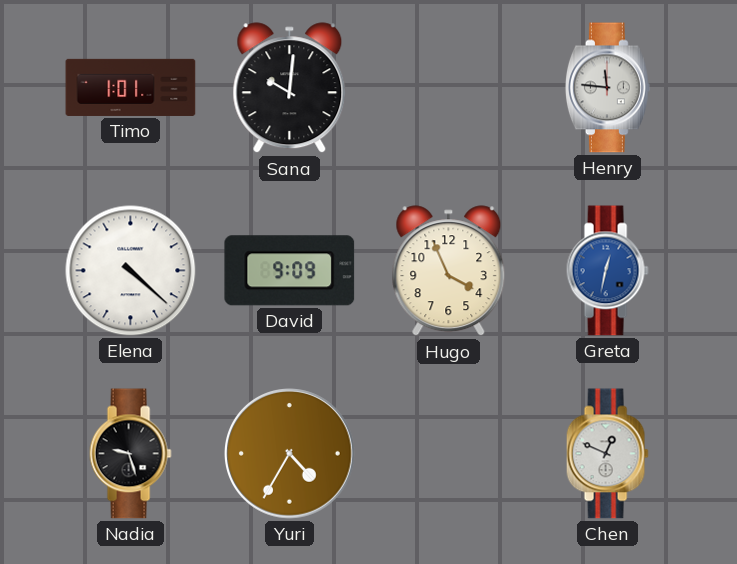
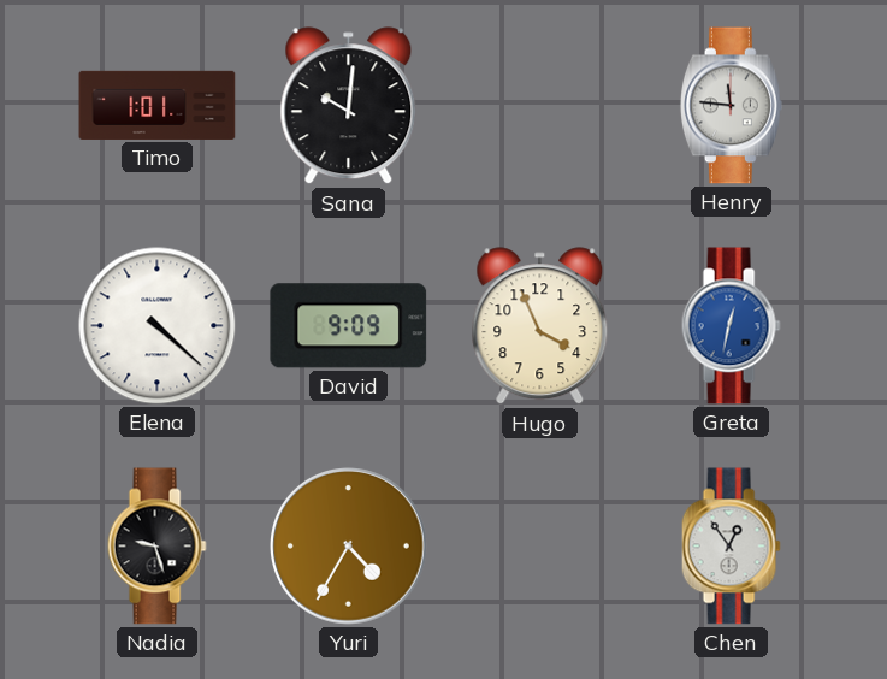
Chen: 12:49 -> 12:54
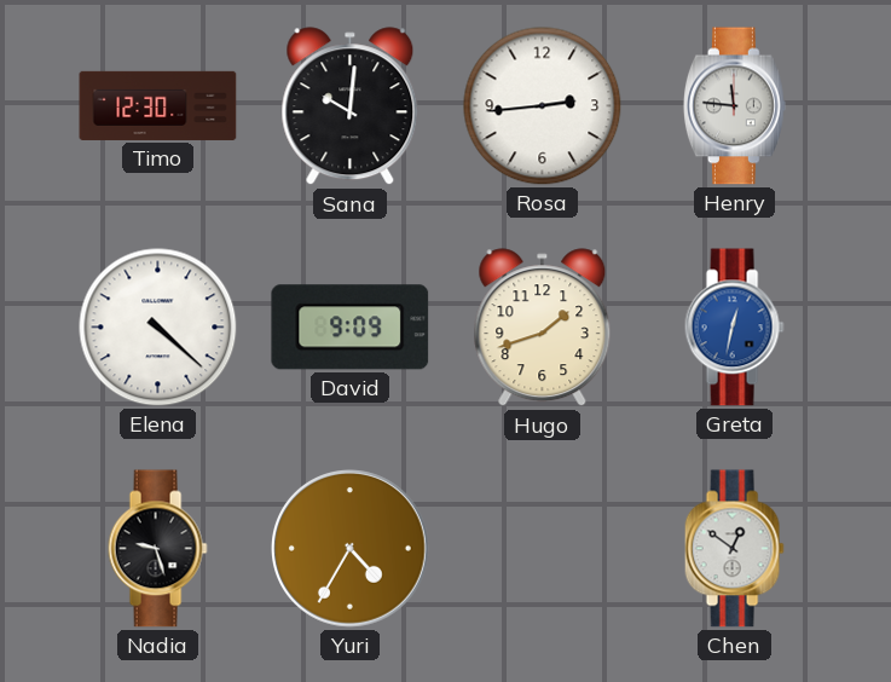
Timo: 1:01 -> 12:30
Rosa: none -> 2:44
Hugo: 3:56 -> 1:42
Chen: 12:54 -> 12:51
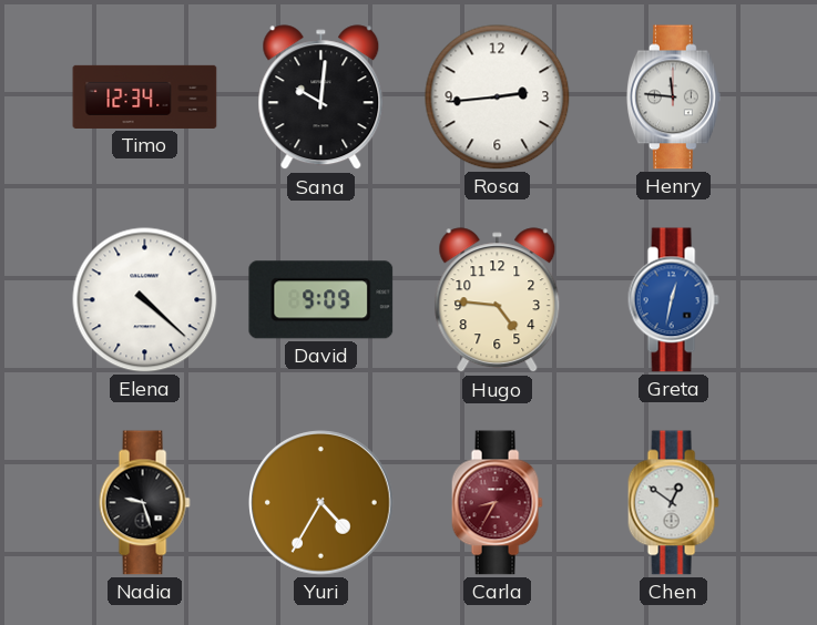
Timo: 12:30 -> 12:34
Hugo: 1:42 -> 4:46
Carla: none -> 8:35
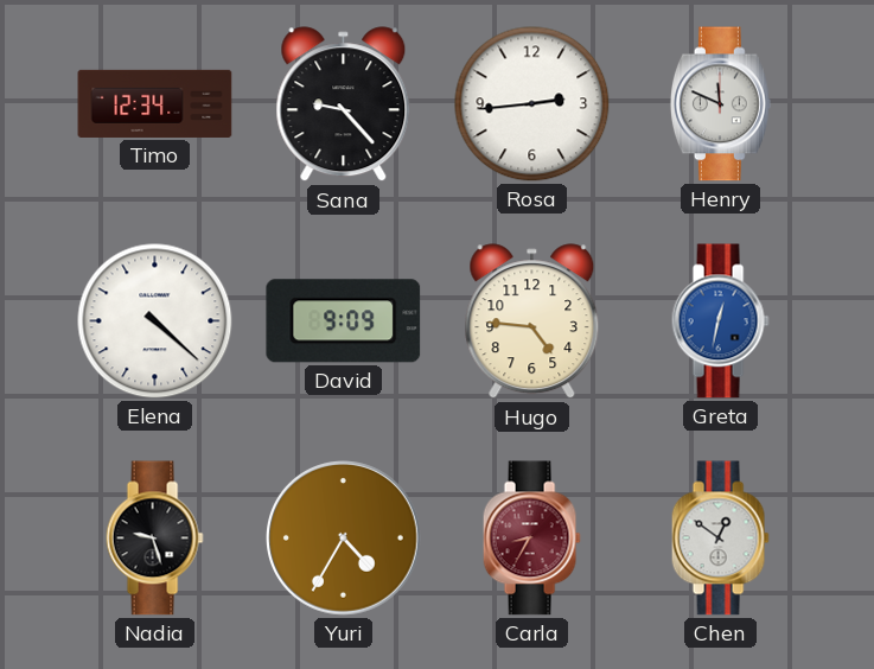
Sana: 10:01 -> 9:23
Henry: 11:46 -> 11:49
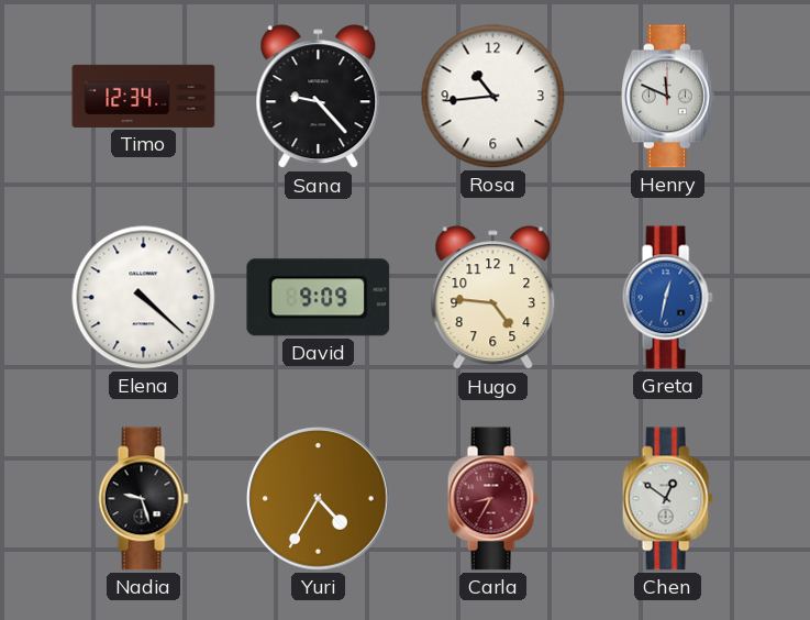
Rosa: 2:44 -> 10:44
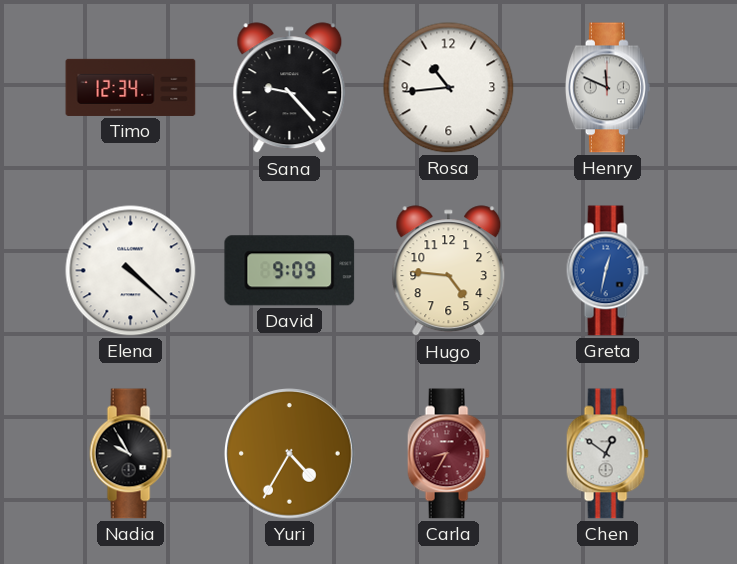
Nadia: 9:27 -> 9:55
